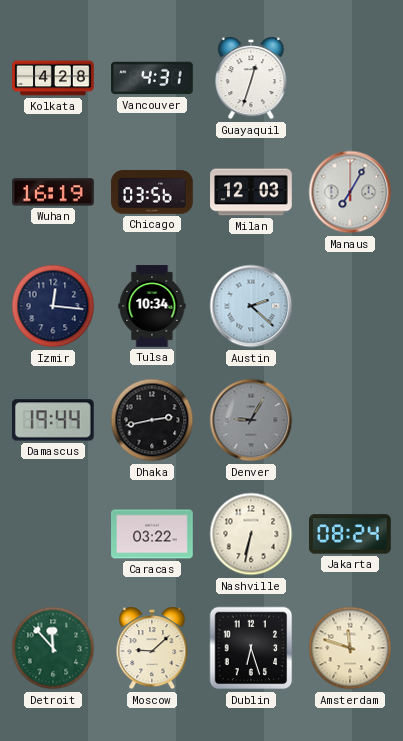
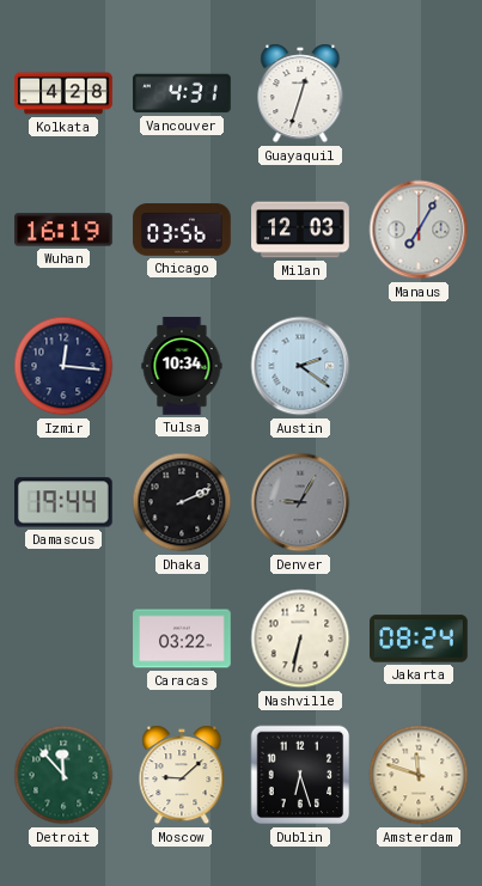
Austin: 2:22 -> 2:21
Dhaka: 2:43 -> 2:11
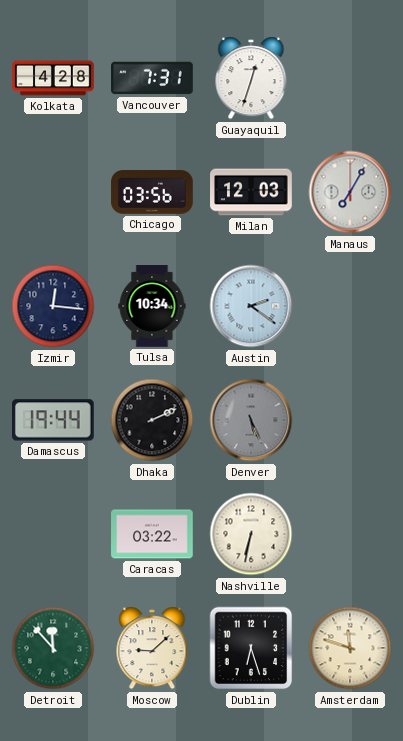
Vancouver: 4:31 -> 7:31
Wuhan: 16:19 -> none
Denver: 9:05 -> 5:26
Jakarta: 08:24 -> none
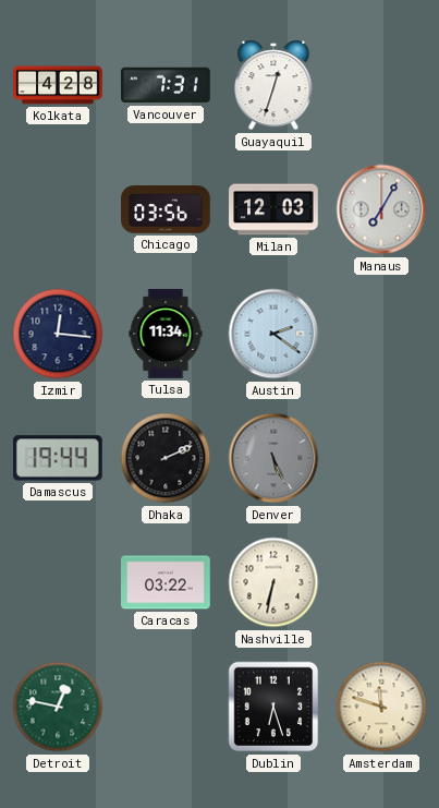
Tulsa: 10:34 -> 11:34
Detroit: 11:53 -> 12:47
Moscow: 9:08 -> none
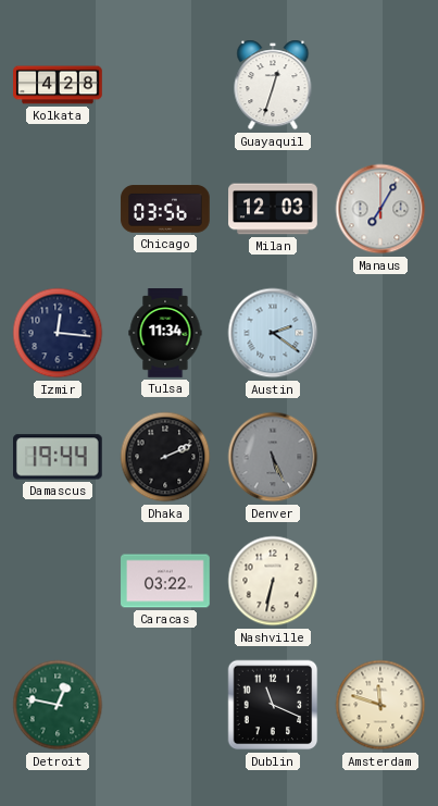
Vancouver: 7:31 -> none
Dublin: 6:27 -> 11:19
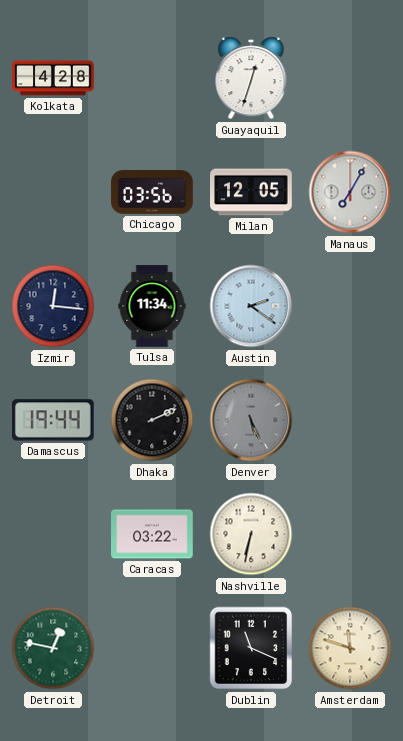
Milan: 12:03 -> 12:05
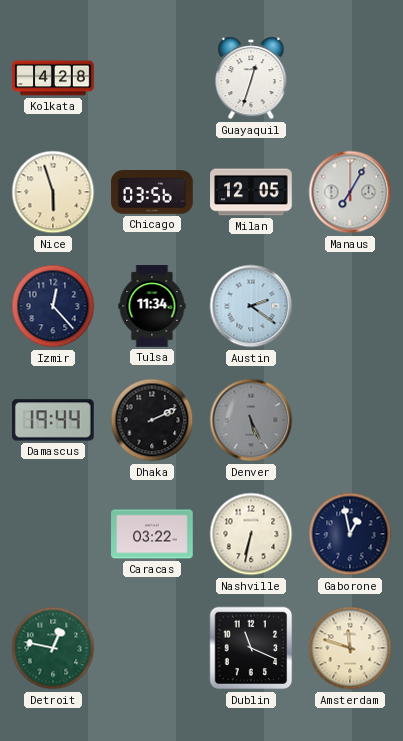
Nice: none -> 5:57
Izmir: 12:16 -> 12:23
Gaborone: none -> 12:58
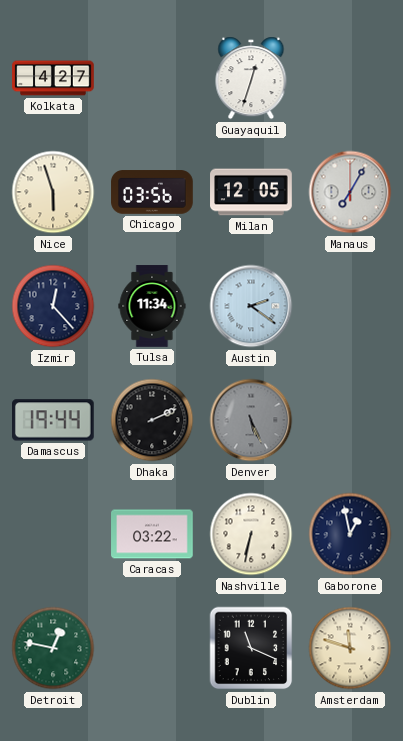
Kolkata: 4:28 -> 4:27
